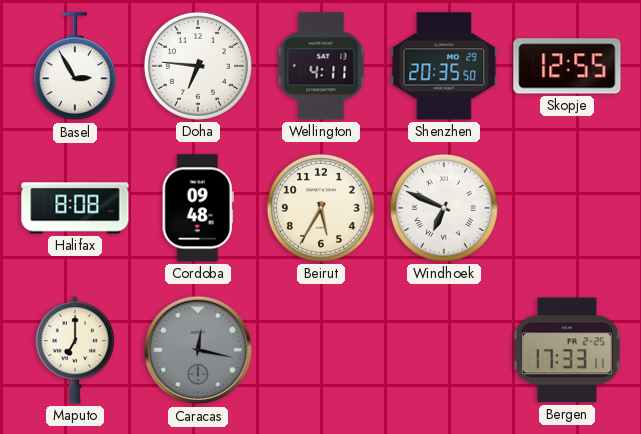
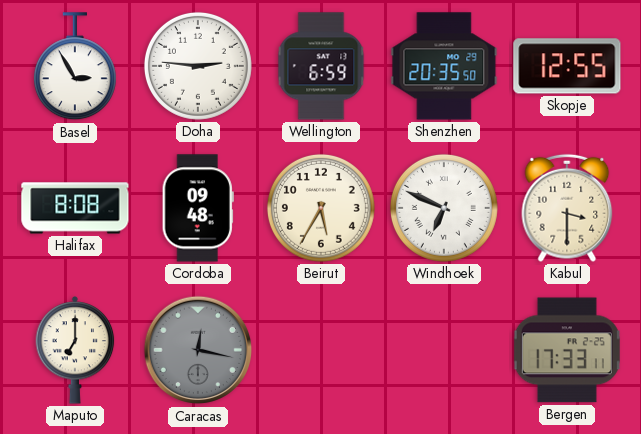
Doha: 6:46 -> 2:46
Wellington: 4:11 -> 6:59
Kabul: none -> 3:30
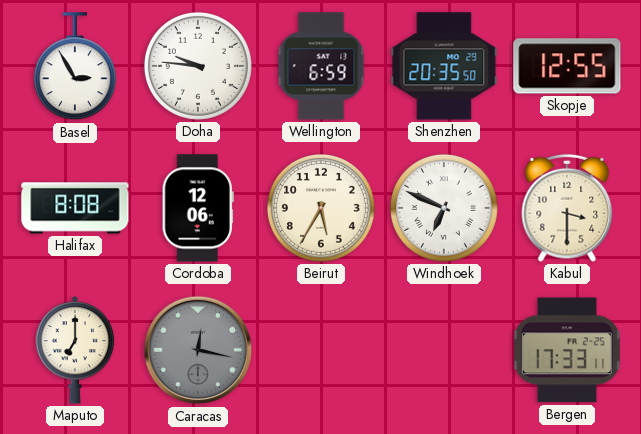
Doha: 2:46 -> 9:46
Cordoba: 09:48 -> 12:06
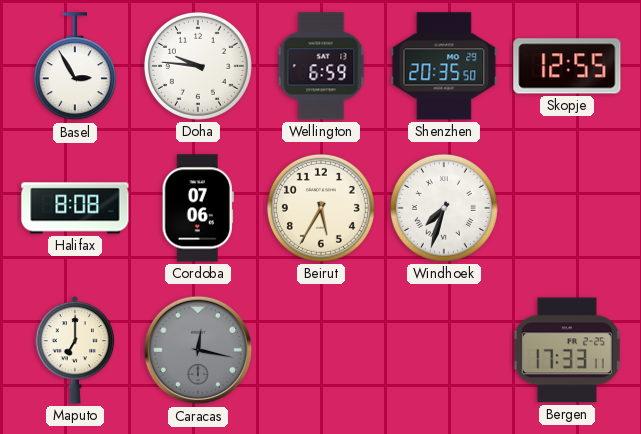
Cordoba: 12:06 -> 07:06
Windhoek: 6:49 -> 7:33
Kabul: 3:30 -> none
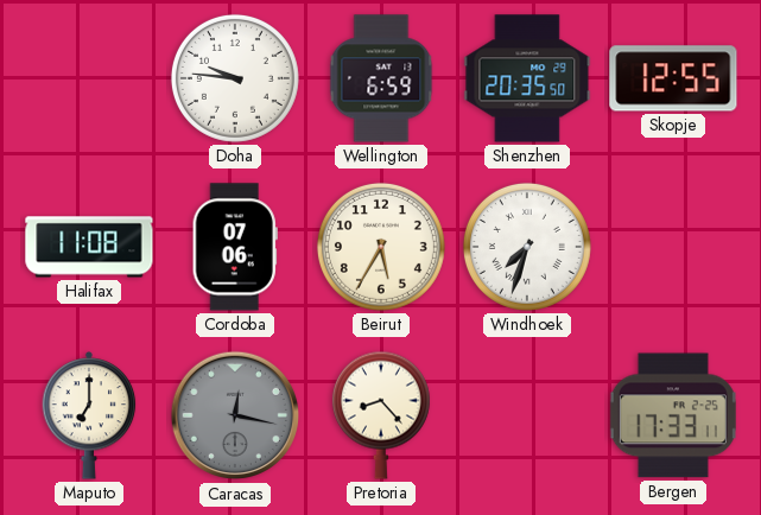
Basel: 2:55 -> none
Halifax: 8:08 -> 11:08
Pretoria: none -> 8:23
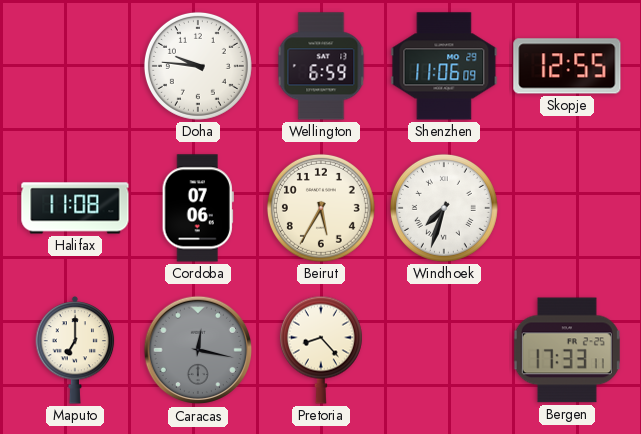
Shenzhen: 20:35 -> 11:06
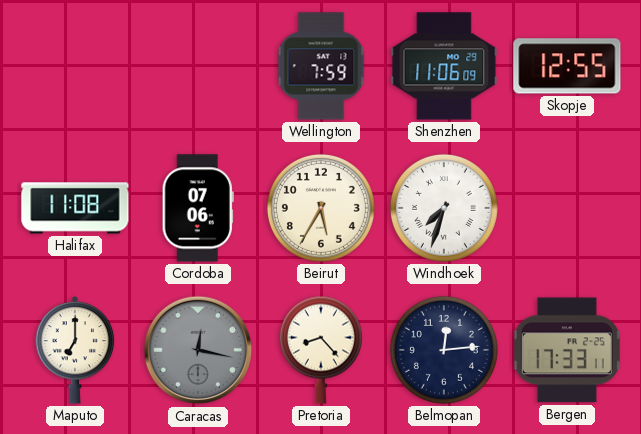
Doha: 9:46 -> none
Wellington: 6:59 -> 7:59
Belmopan: none -> 12:14
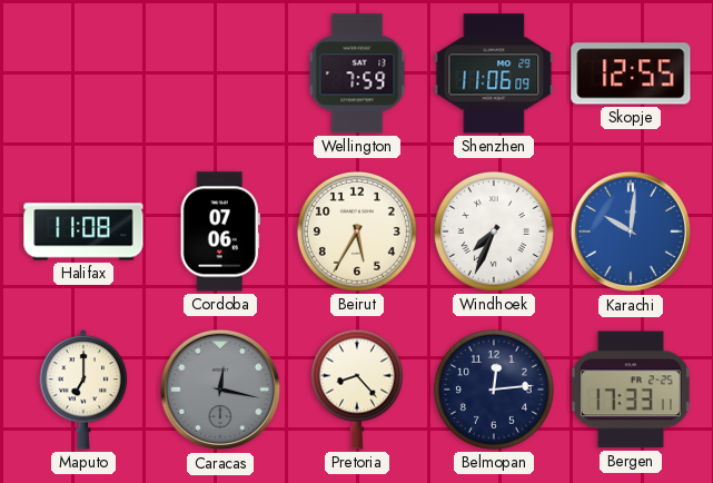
Windhoek: 7:33 -> 7:34
Karachi: none -> 10:01
